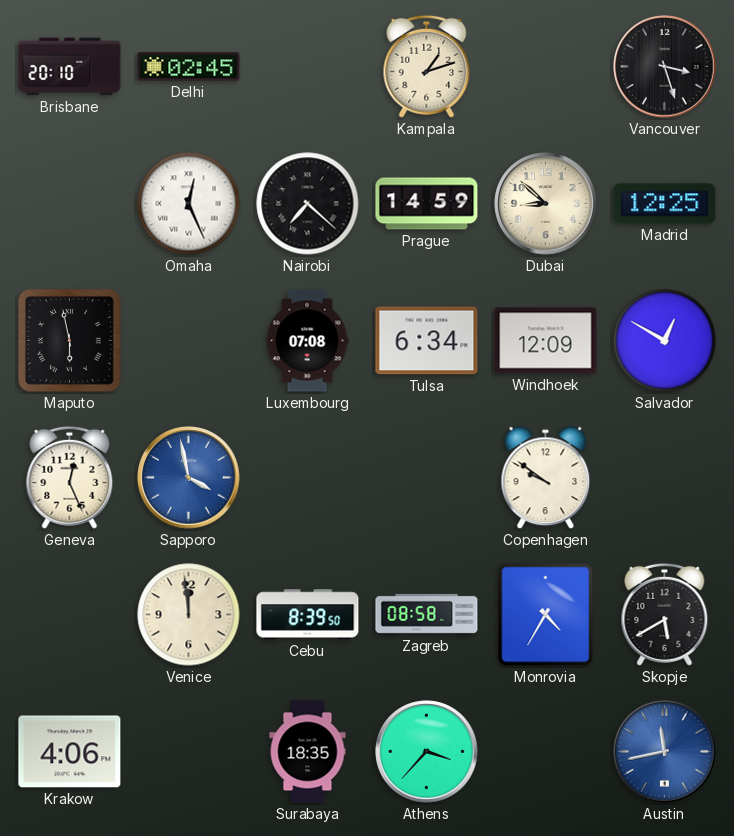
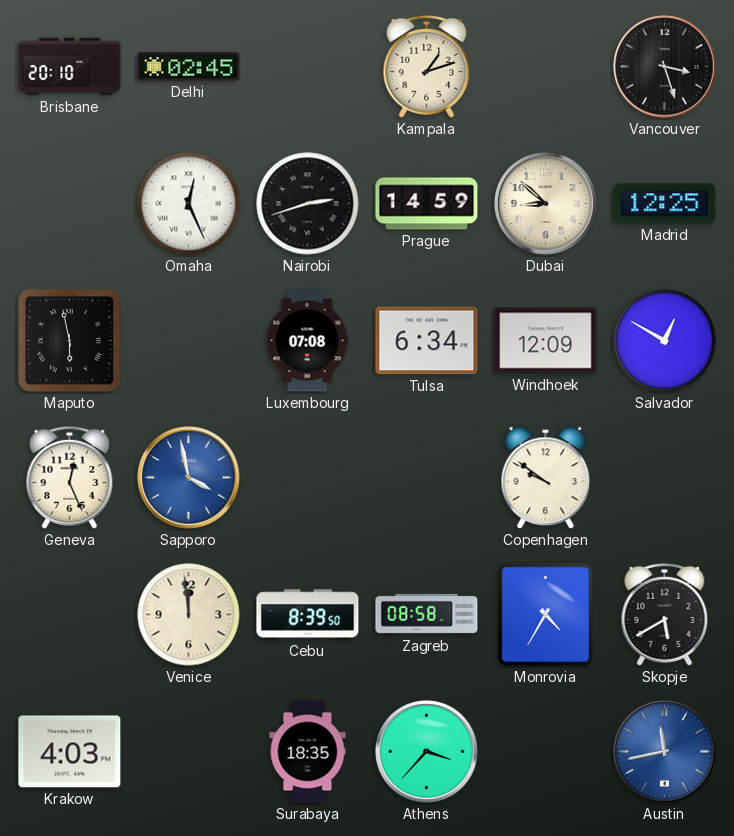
Nairobi: 7:22 -> 2:42
Krakow: 4:06 -> 4:03
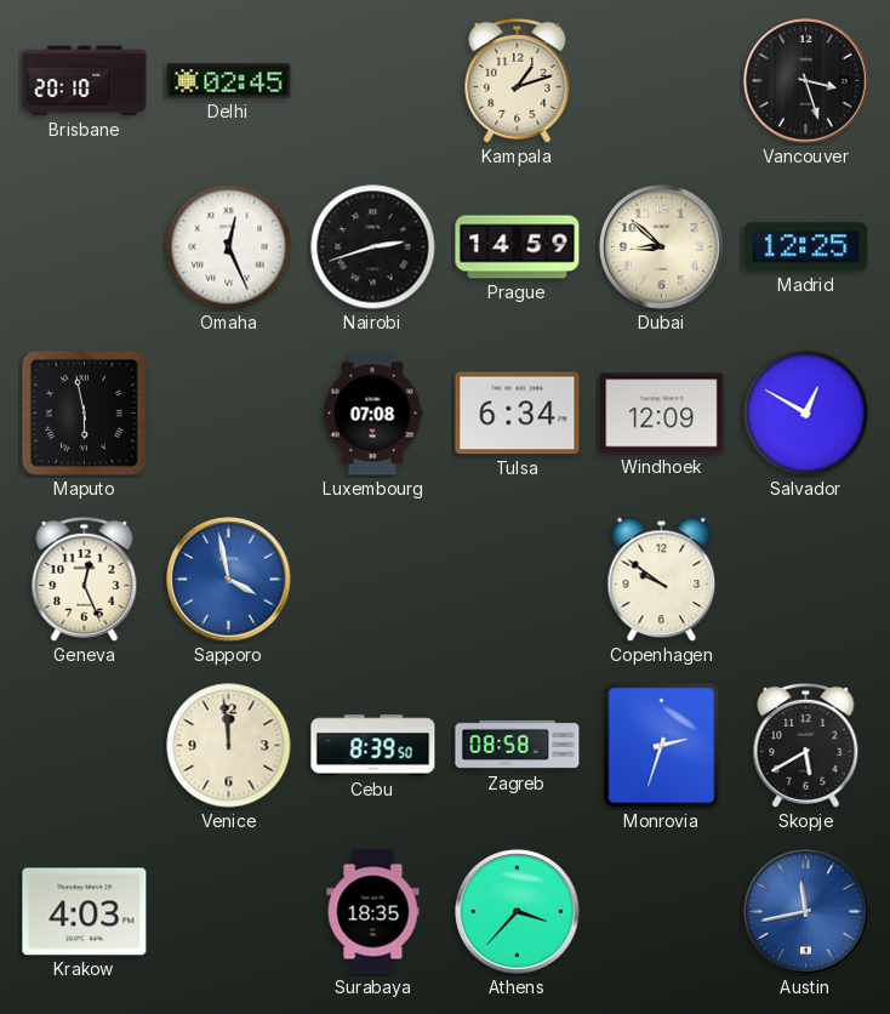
Monrovia: 4:35 -> 2:33
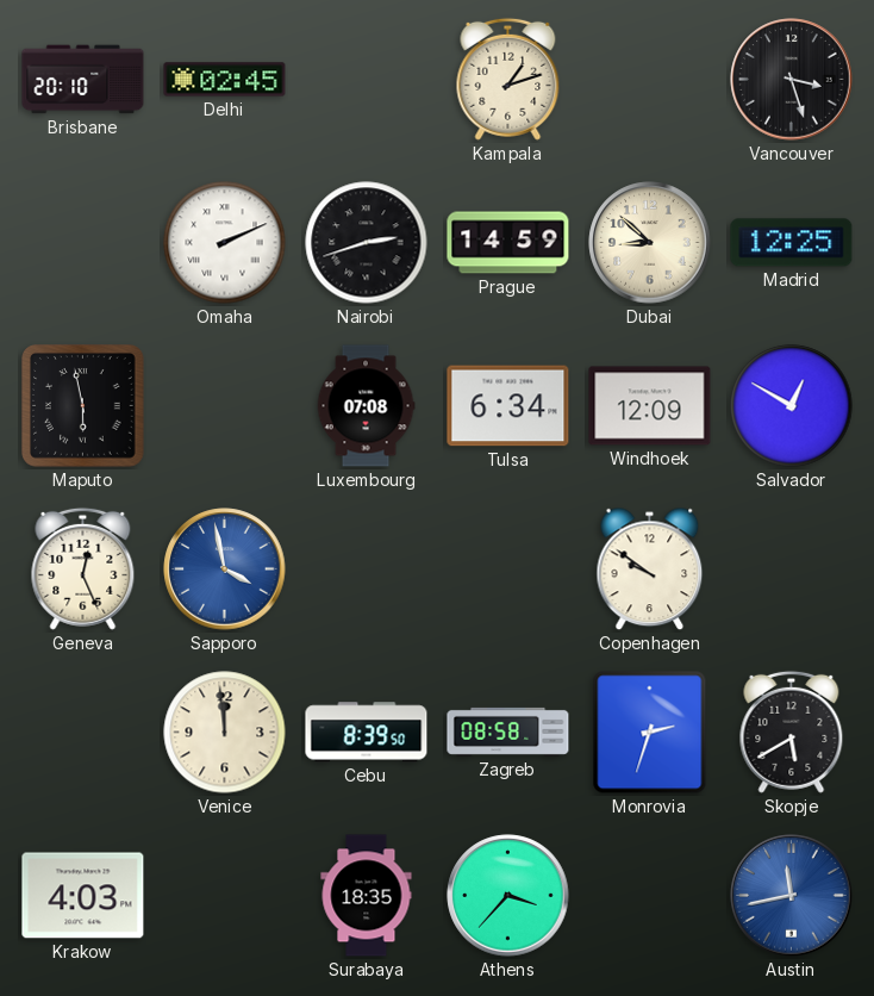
Omaha: 12:26 -> 2:11
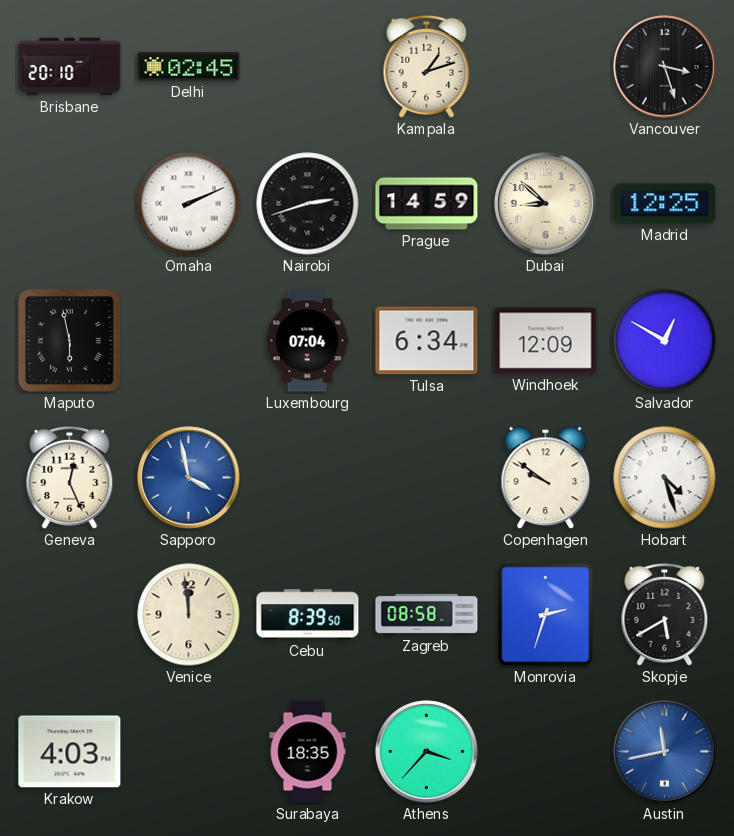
Luxembourg: 07:08 -> 07:04
Hobart: none -> 4:27
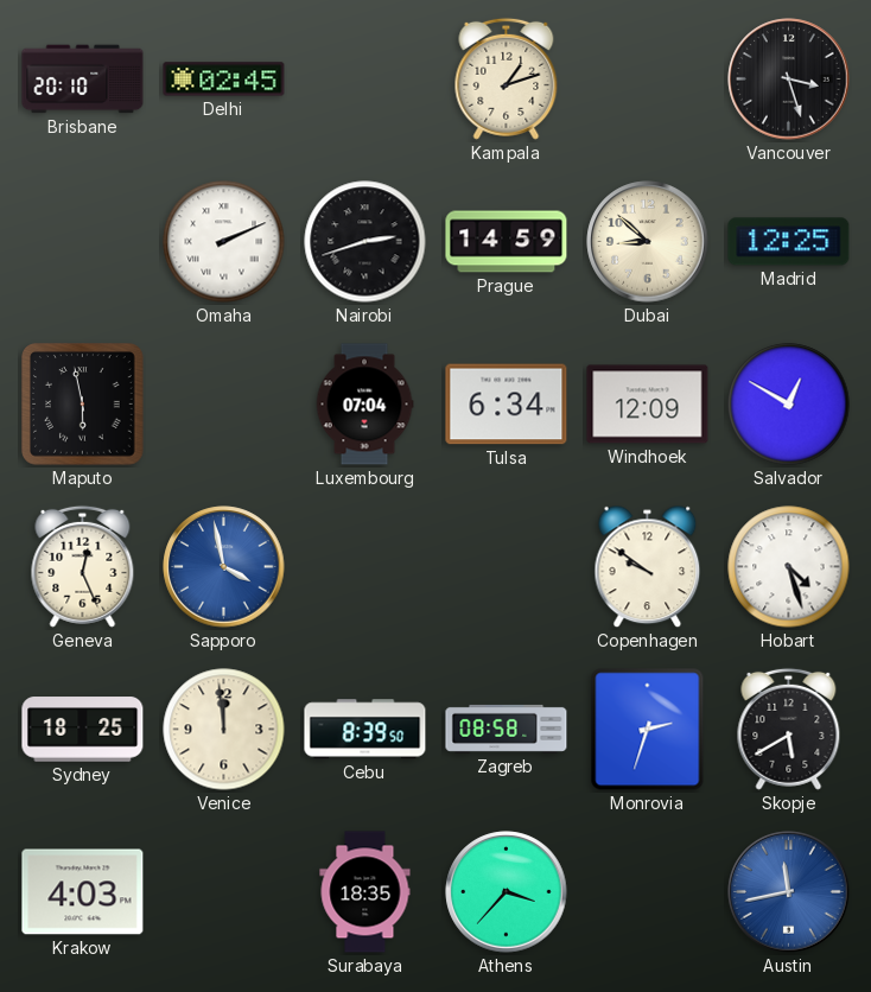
Sydney: none -> 18:25
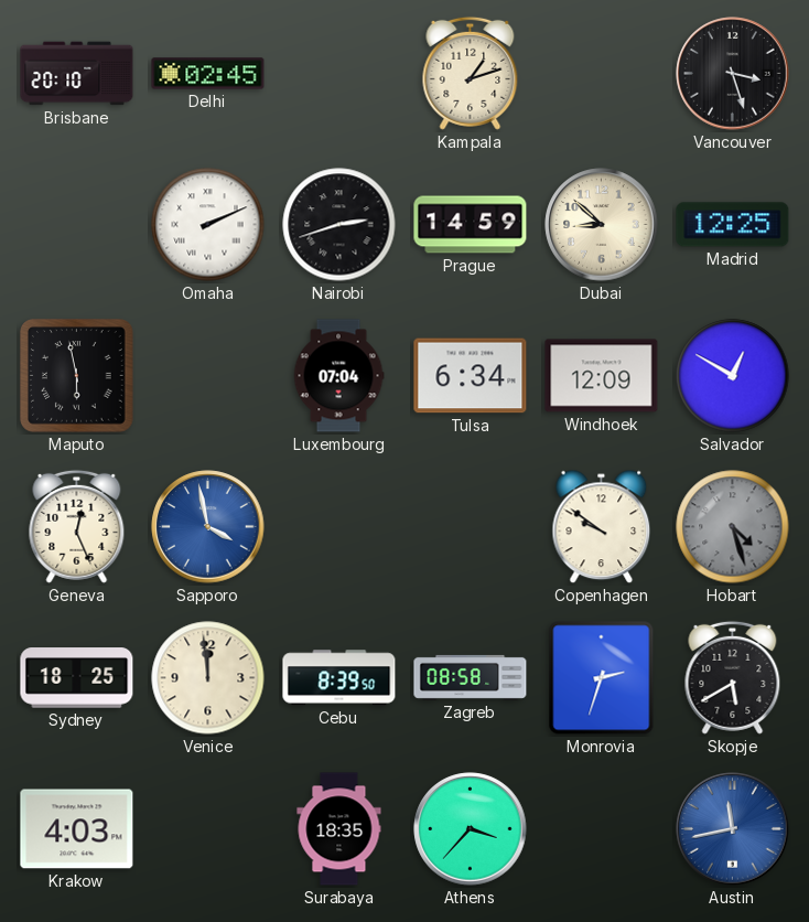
Hobart dial: white -> grey
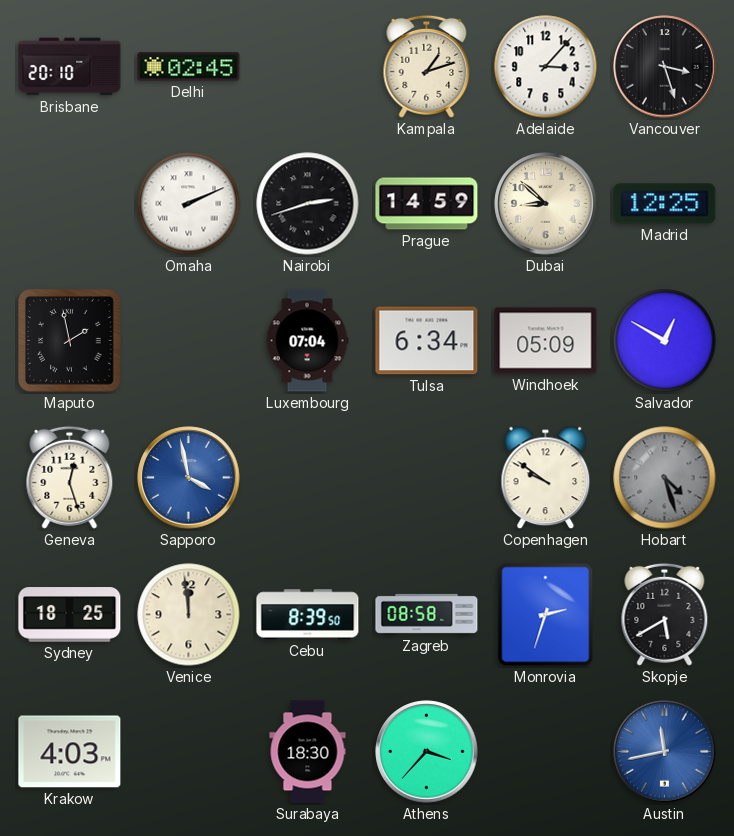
Adelaide: none -> 3:07
Maputo: 5:58 -> 1:58
Windhoek: 12:09 -> 05:09
Geneva: 12:26 -> 12:27
Surabaya: 18:35 -> 18:30
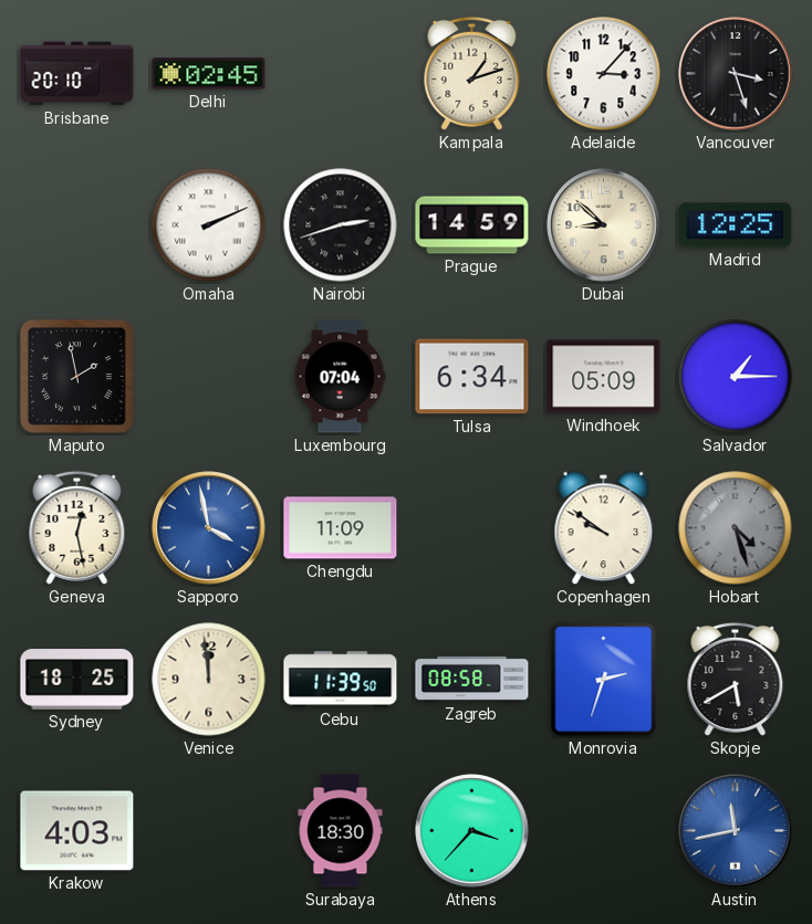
Salvador: 12:50 -> 1:15
Geneva: 12:27 -> 12:28
Chengdu: none -> 11:09
Cebu: 8:39 -> 11:39
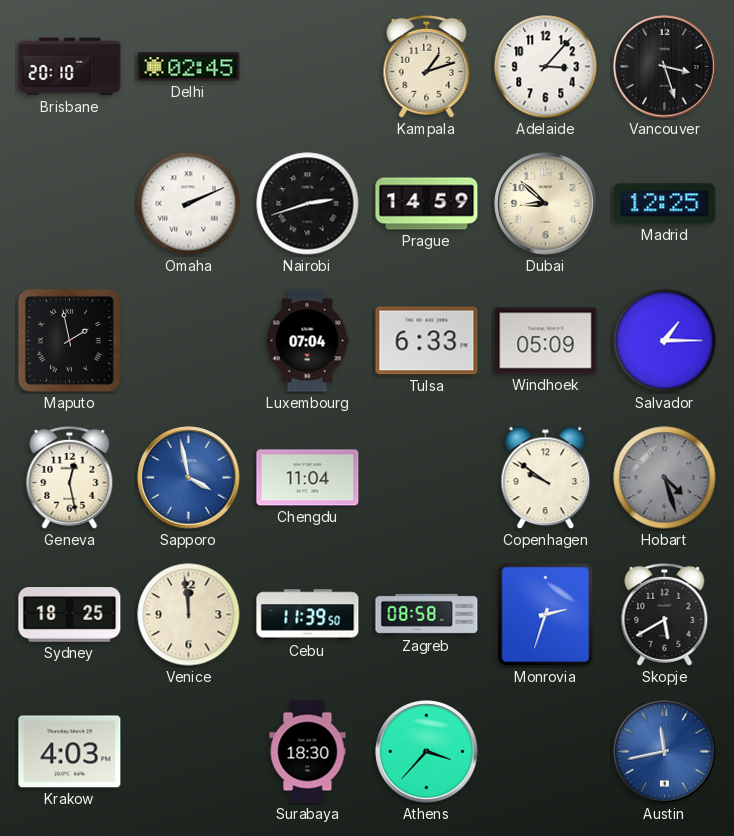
Tulsa: 6:34 -> 6:33
Chengdu: 11:09 -> 11:04
